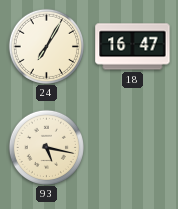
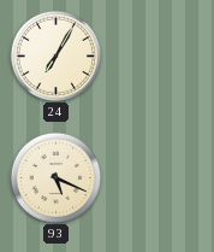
18: 16:47 -> none
93: 5:17 -> 5:19
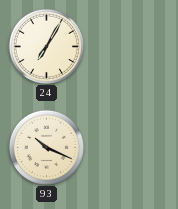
93: 5:19 -> 10:19
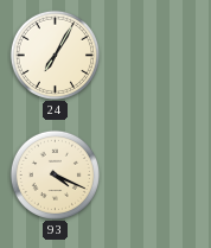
93: 10:19 -> 4:19
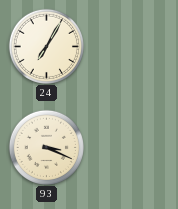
93: 4:19 -> 3:19
